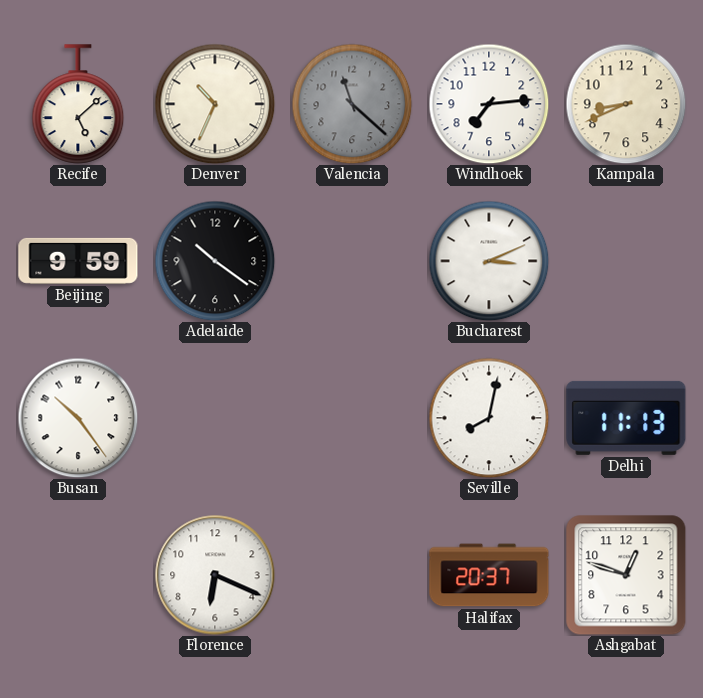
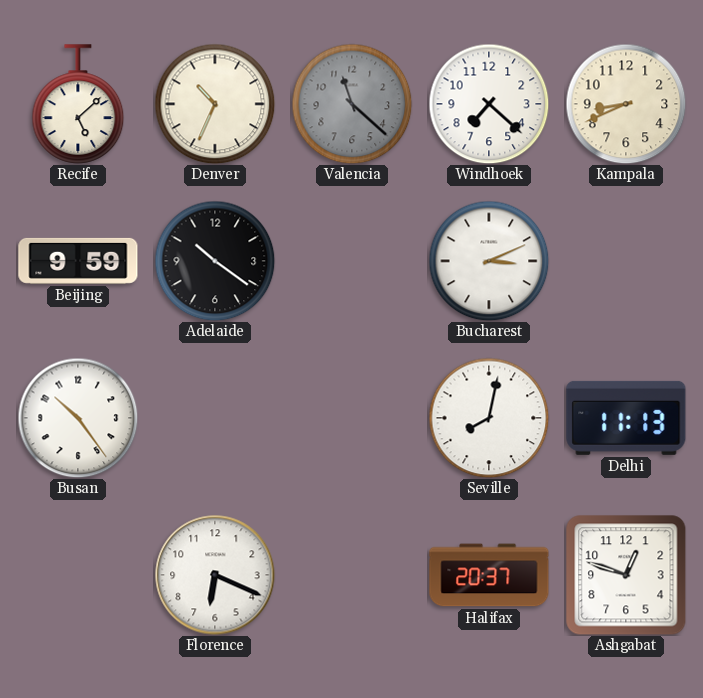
Windhoek: 7:14 -> 7:22
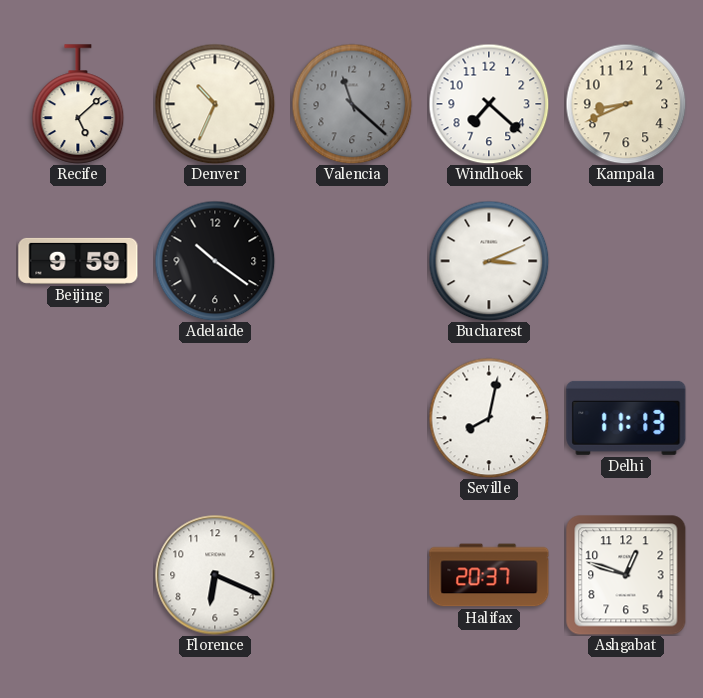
Busan: 10:24 -> none
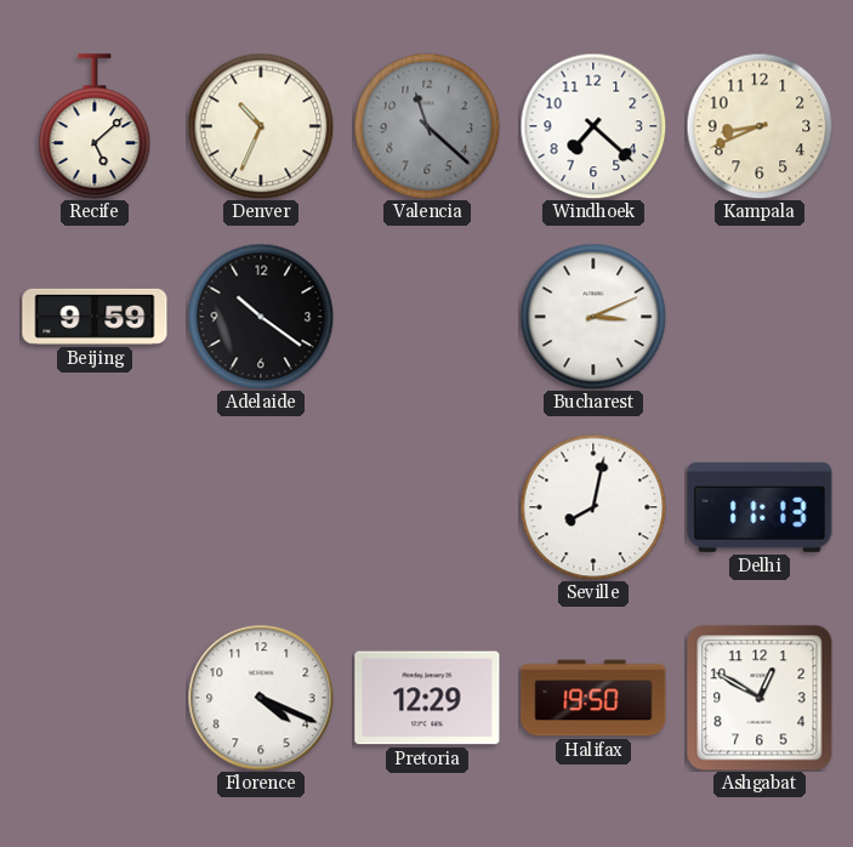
Florence: 6:19 -> 4:19
Pretoria: none -> 12:29
Halifax: 20:37 -> 19:50
Ashgabat: 12:48 -> 12:50
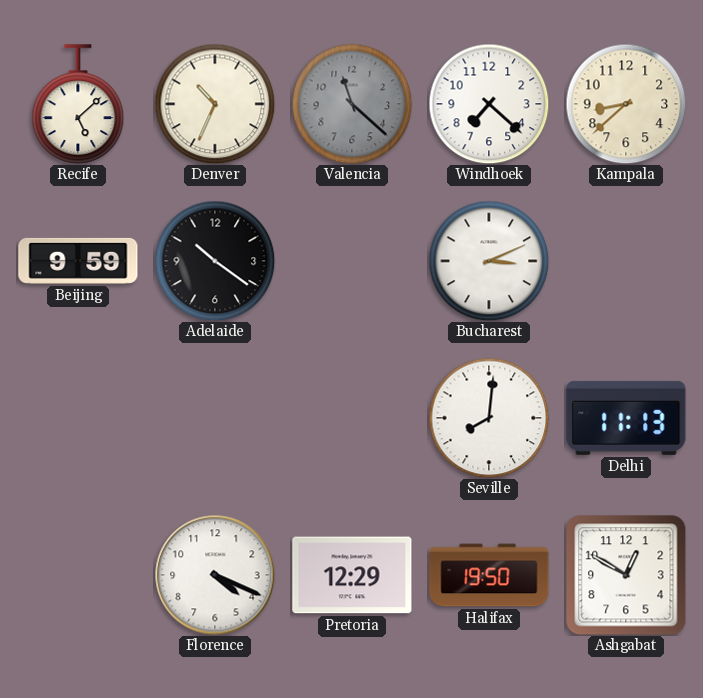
Kampala: 8:41 -> 8:38
Seville: 8:02 -> 8:01
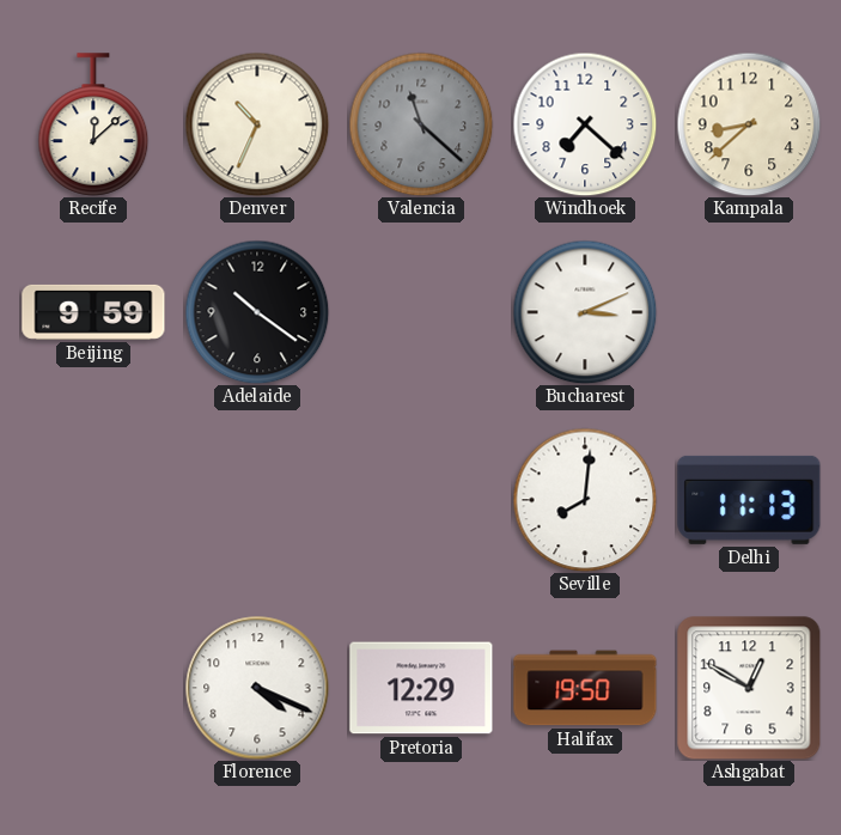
Recife: 5:08 -> 12:08
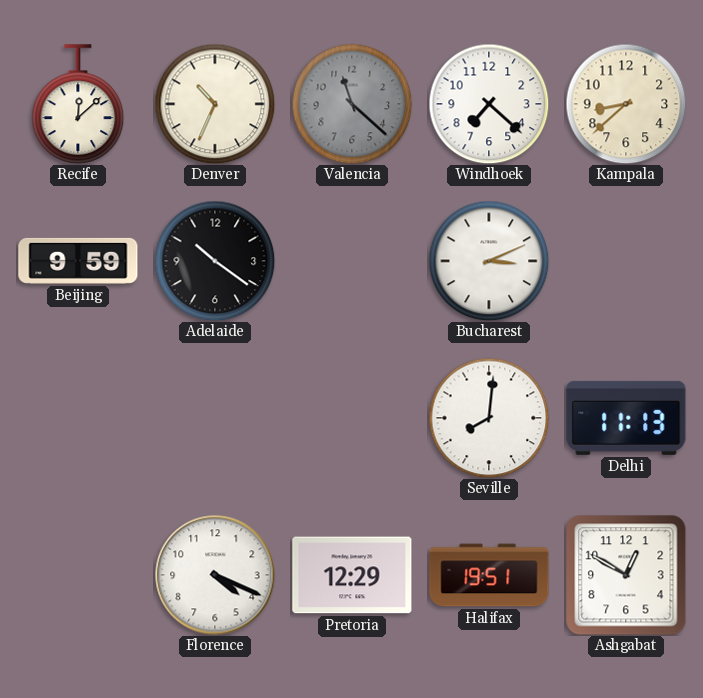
Halifax: 19:50 -> 19:51
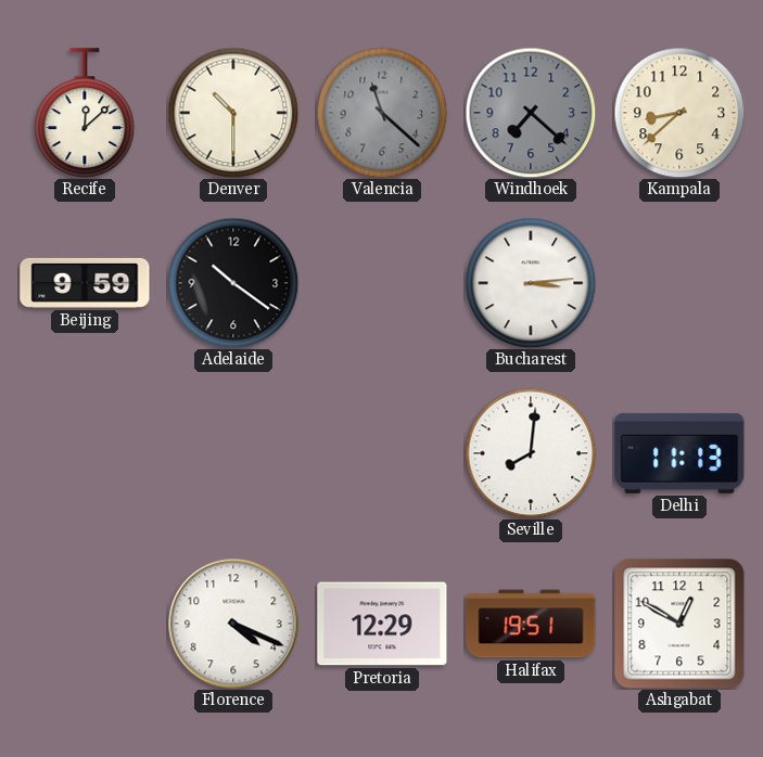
Denver: 10:34 -> 10:30
Windhoek dial: white -> grey
Bucharest: 3:11 -> 3:14
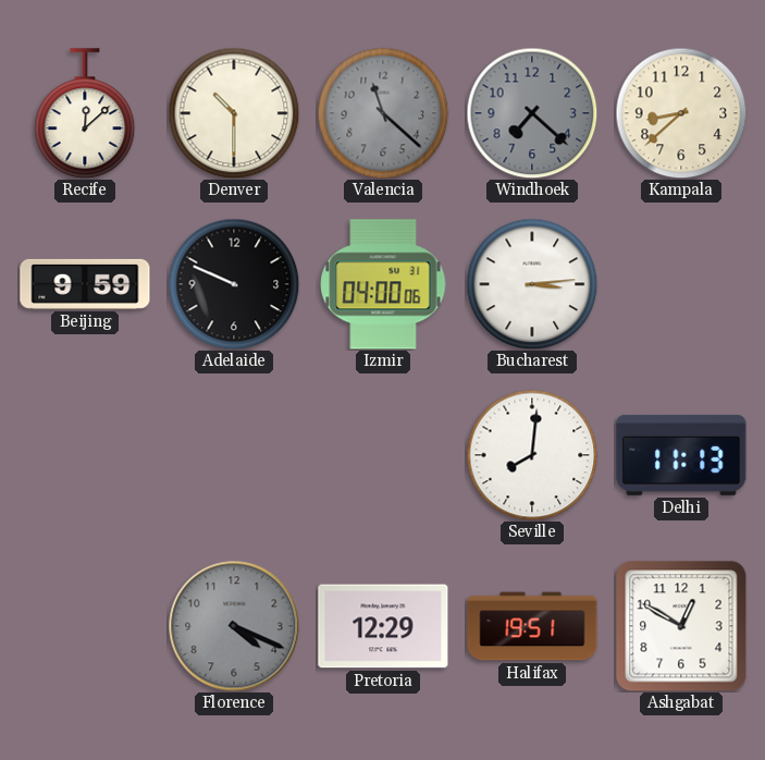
Adelaide: 10:21 -> 9:49
Izmir: none -> 04:00
Florence dial: white -> grey
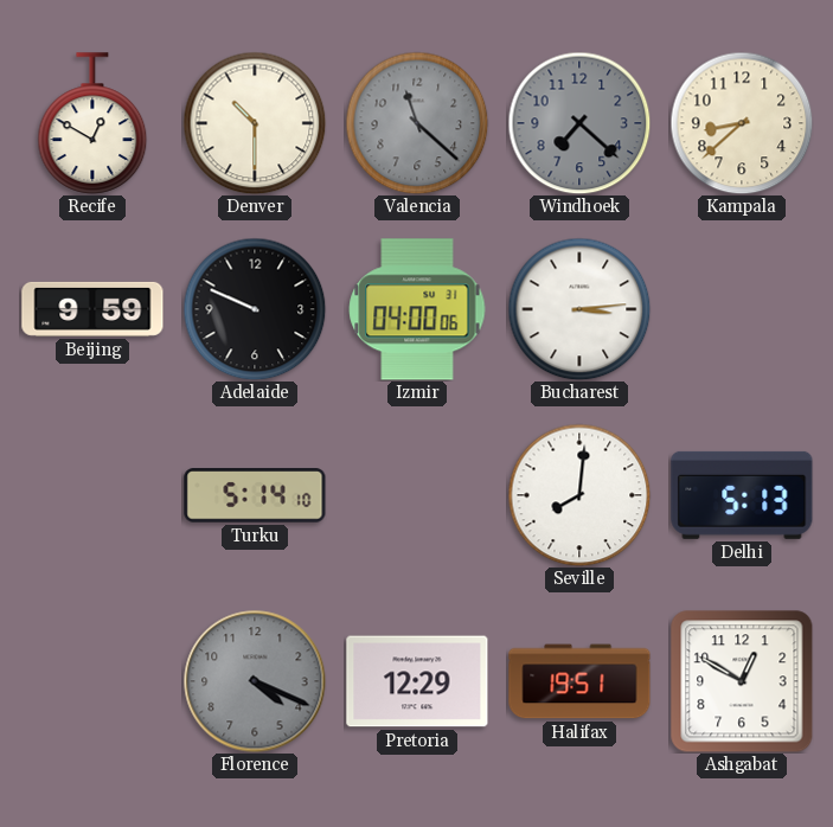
Recife: 12:08 -> 12:50
Turku: none -> 5:14
Delhi: 11:13 -> 5:13
